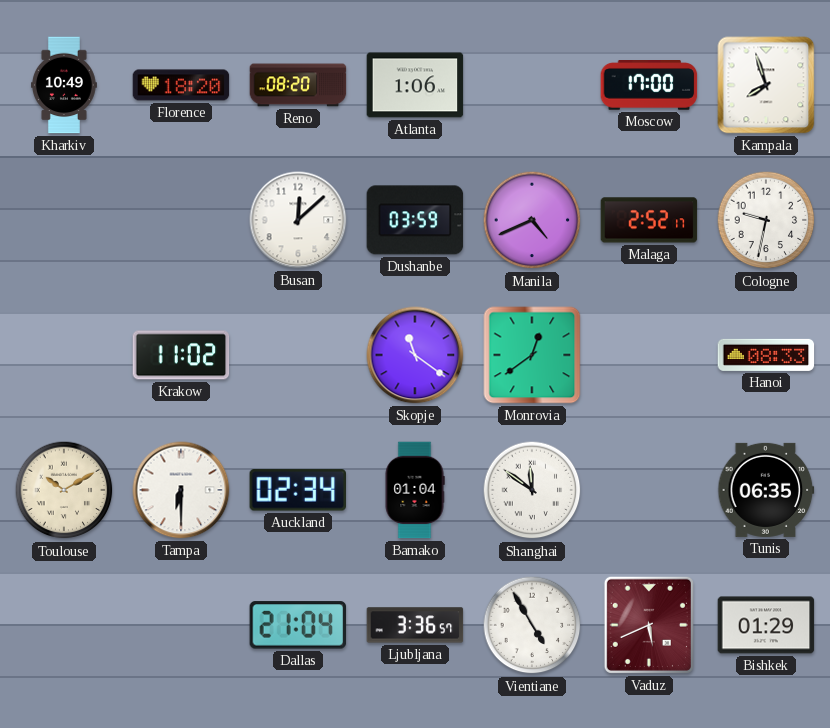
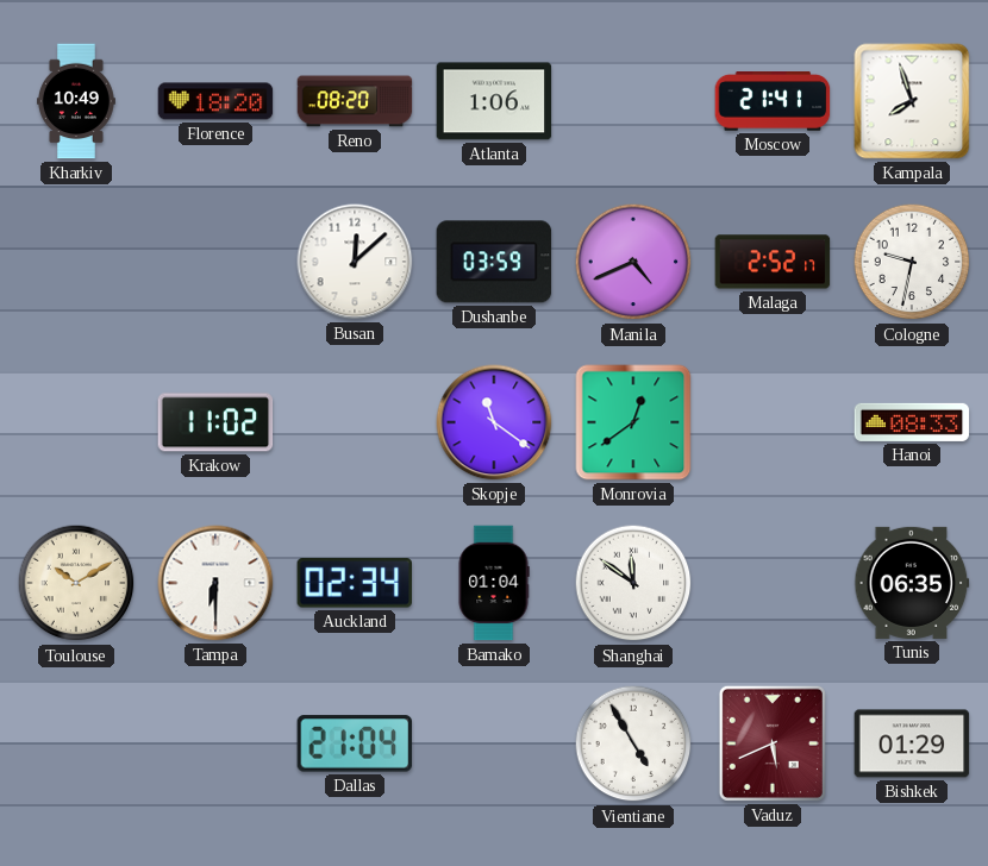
Moscow: 17:00 -> 21:41
Ljubljana: 3:36 -> none
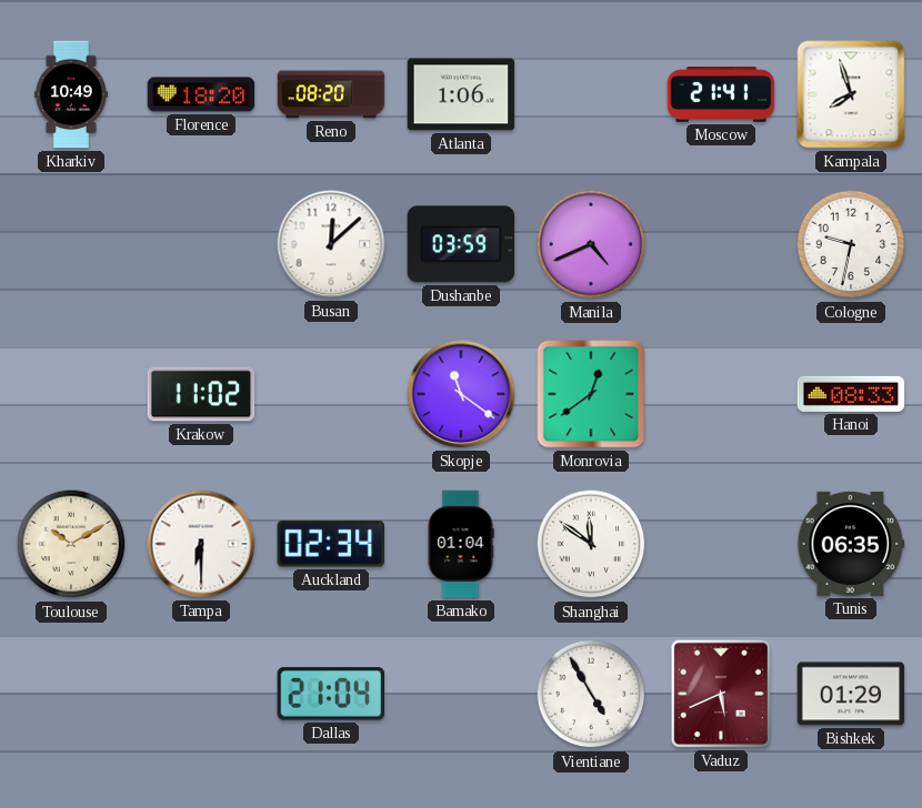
Malaga: 2:52 -> none
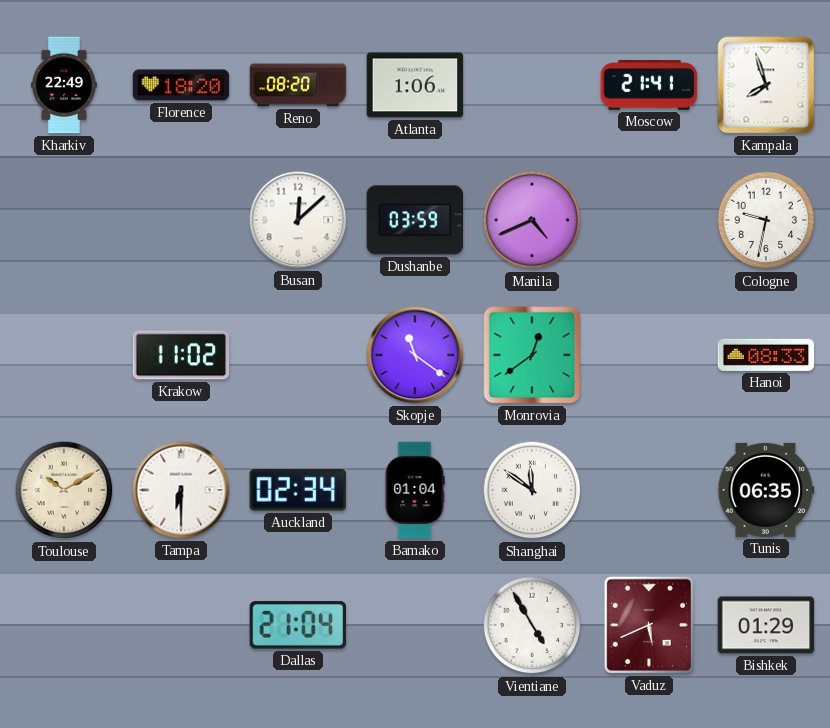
Kharkiv: 10:49 -> 22:49
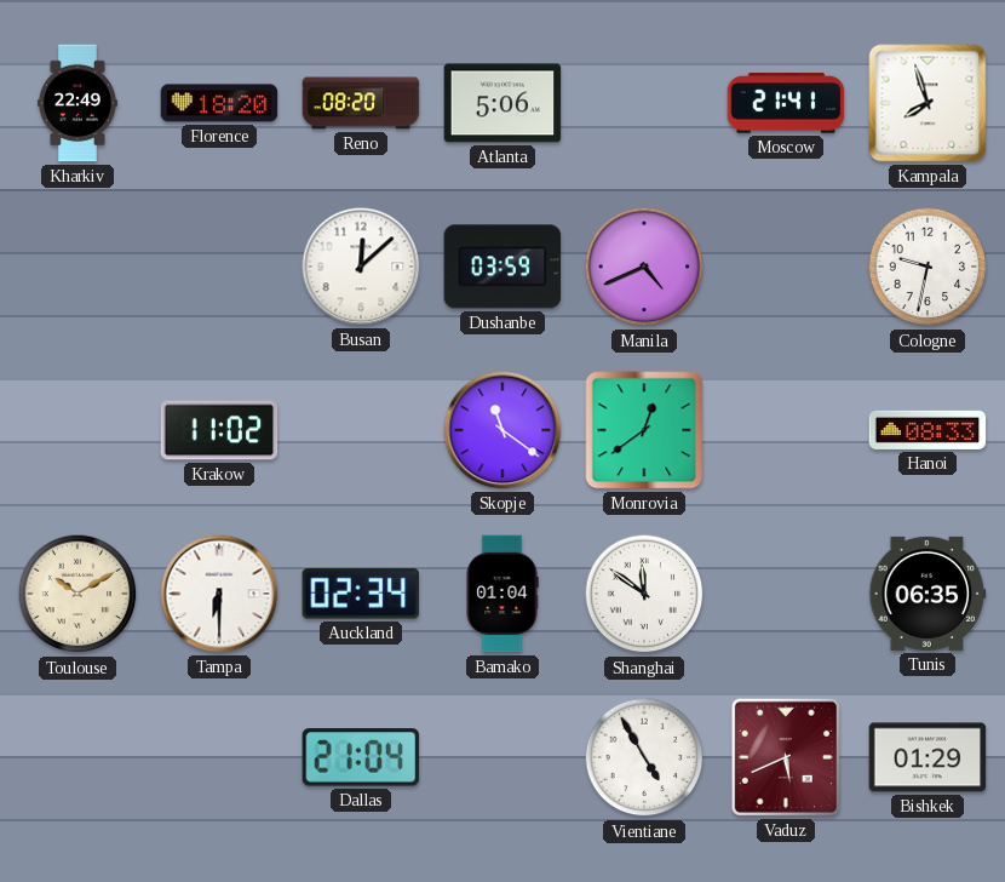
Atlanta: 1:06 -> 5:06
